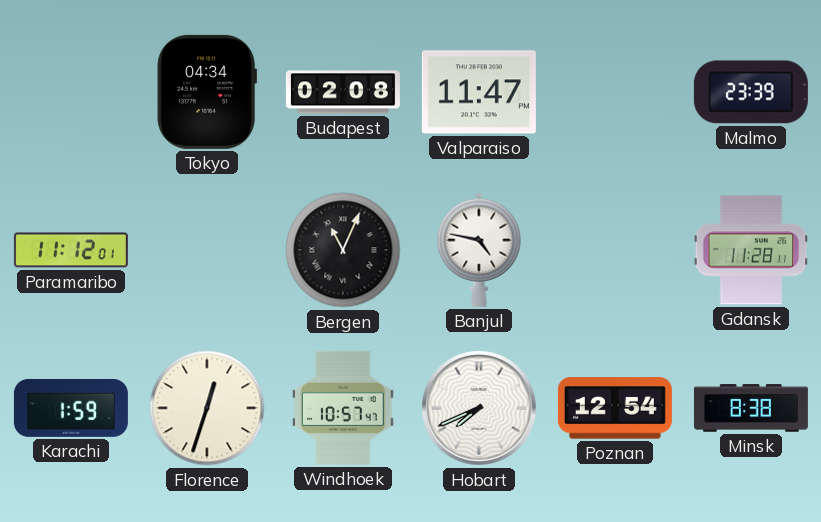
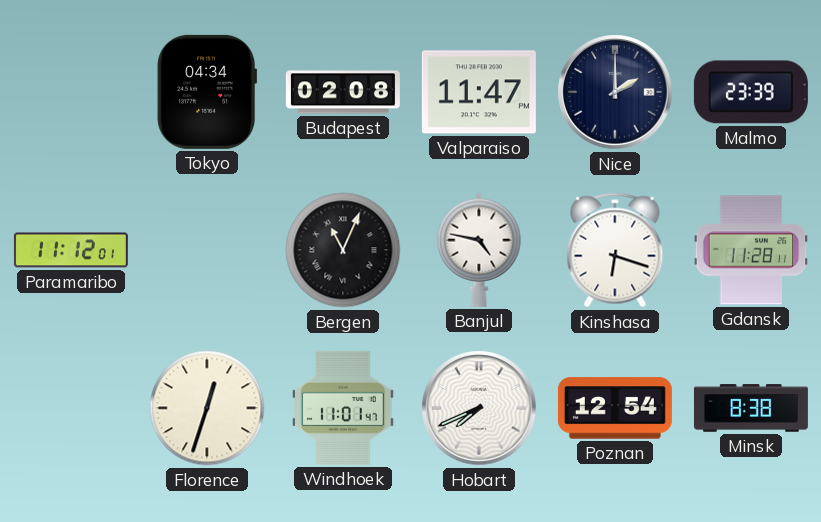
Nice: none -> 2:00
Kinshasa: none -> 6:18
Karachi: 1:59 -> none
Windhoek: 10:57 -> 11:01
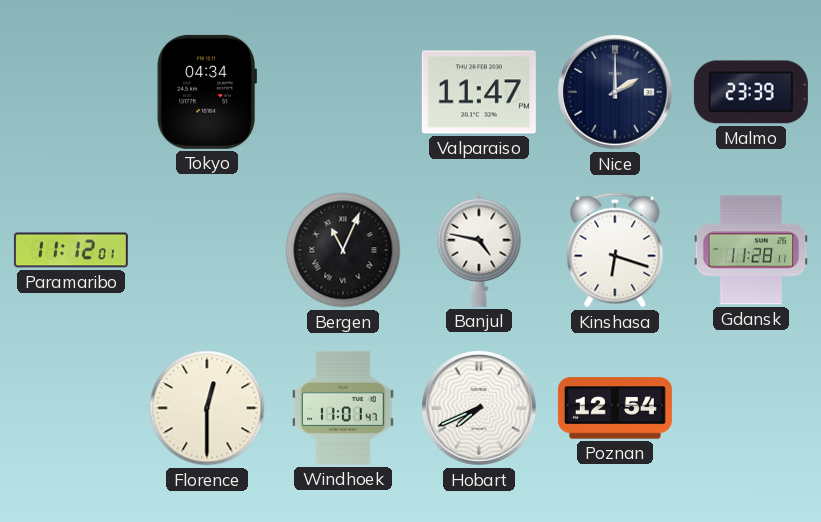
Budapest: 02:08 -> none
Florence: 12:33 -> 12:30
Minsk: 8:38 -> none
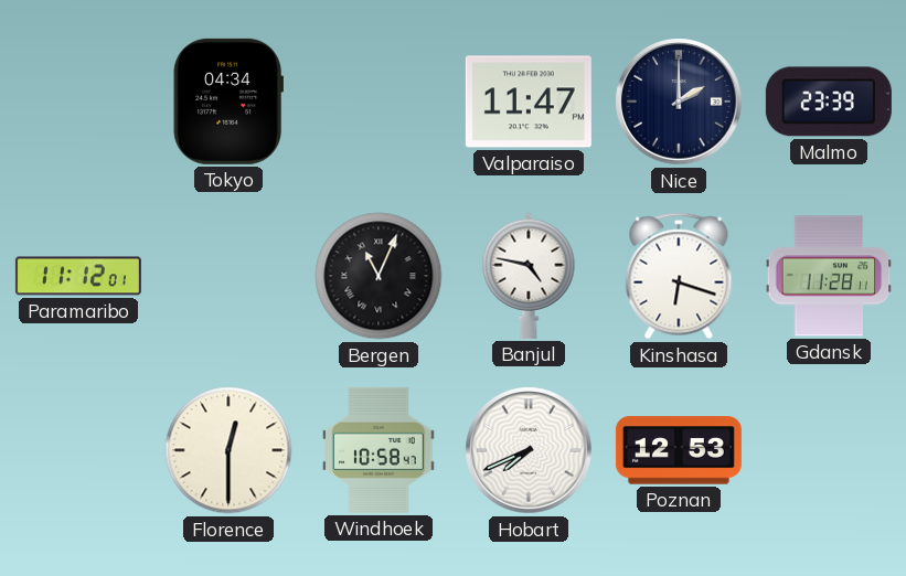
Windhoek: 11:01 -> 10:58
Poznan: 12:54 -> 12:53
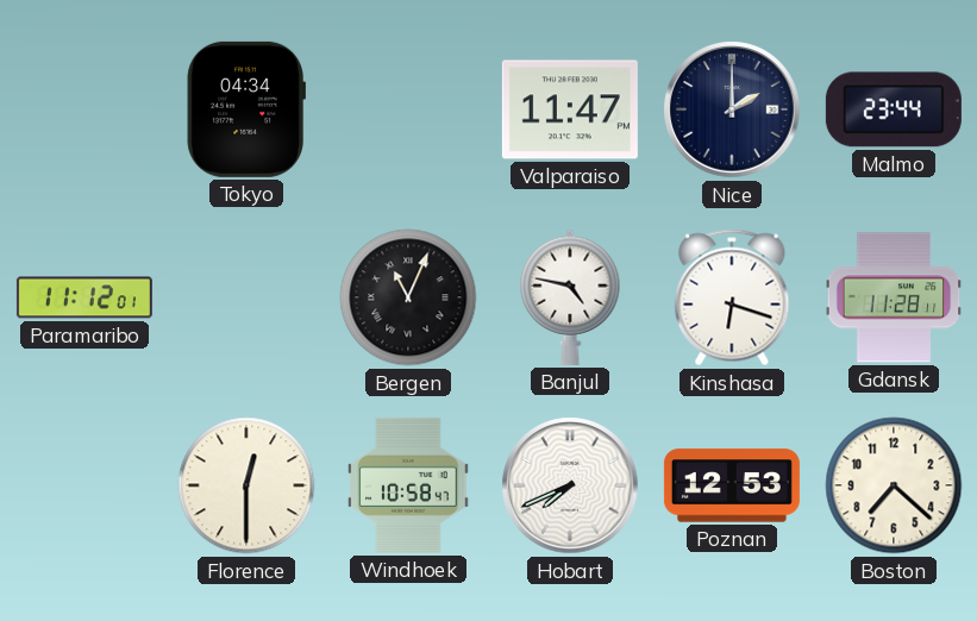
Malmo: 23:39 -> 23:44
Boston: none -> 7:22
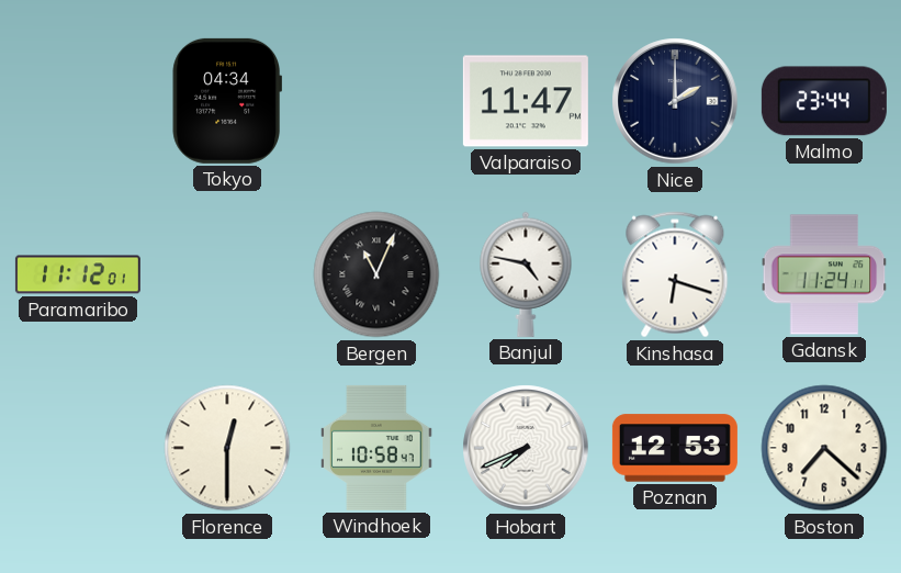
Gdansk: 11:28 -> 11:24
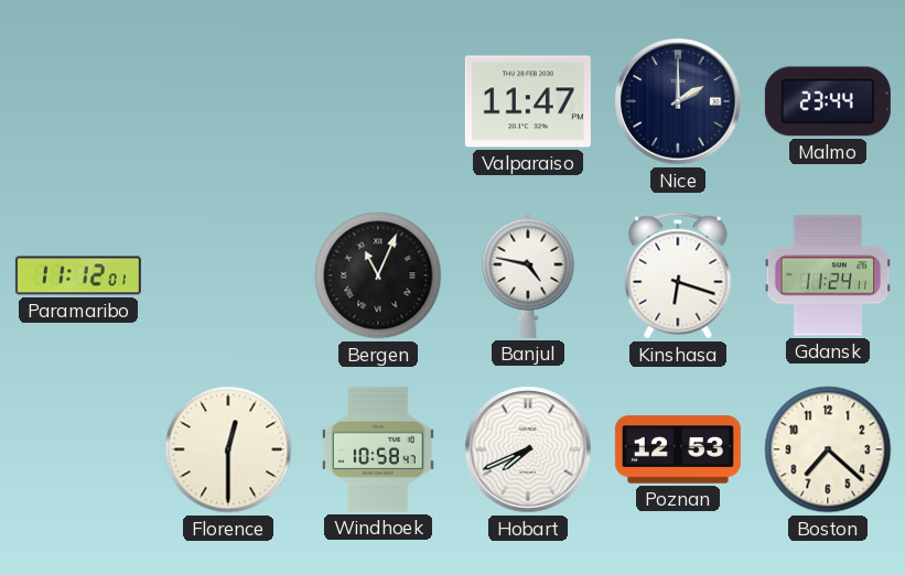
Tokyo: 04:34 -> none
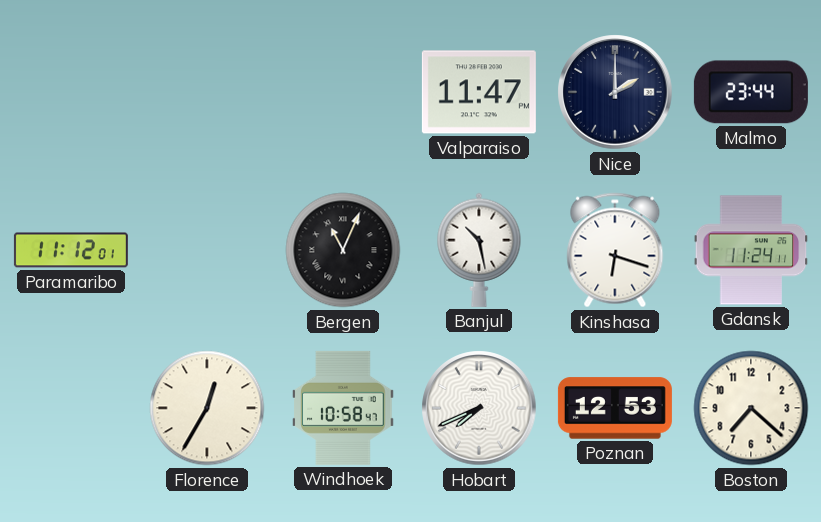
Banjul: 4:47 -> 10:28
Florence: 12:30 -> 12:35
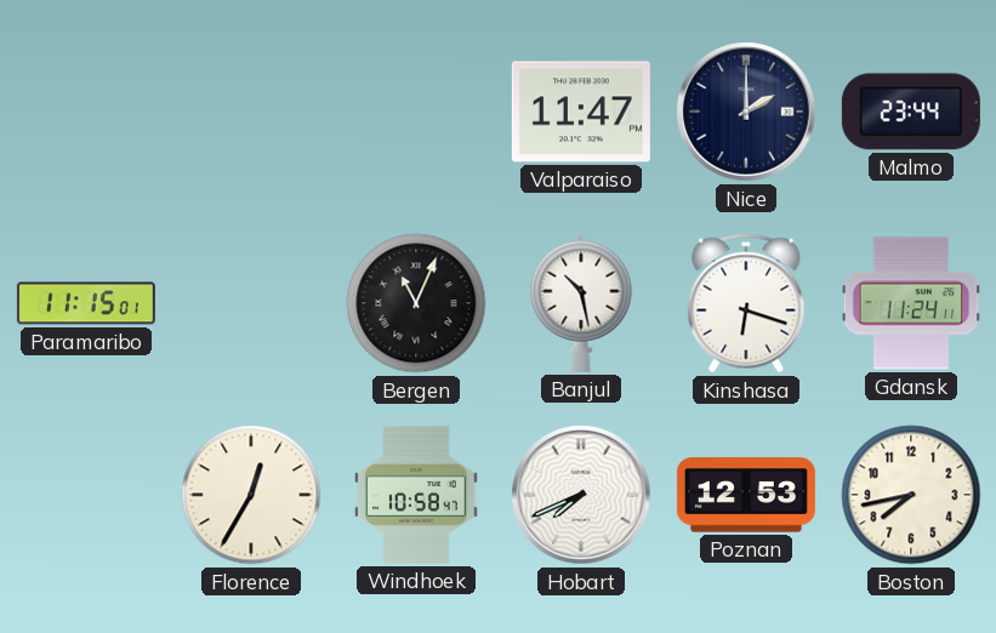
Paramaribo: 11:12 -> 11:15
Boston: 7:22 -> 7:43
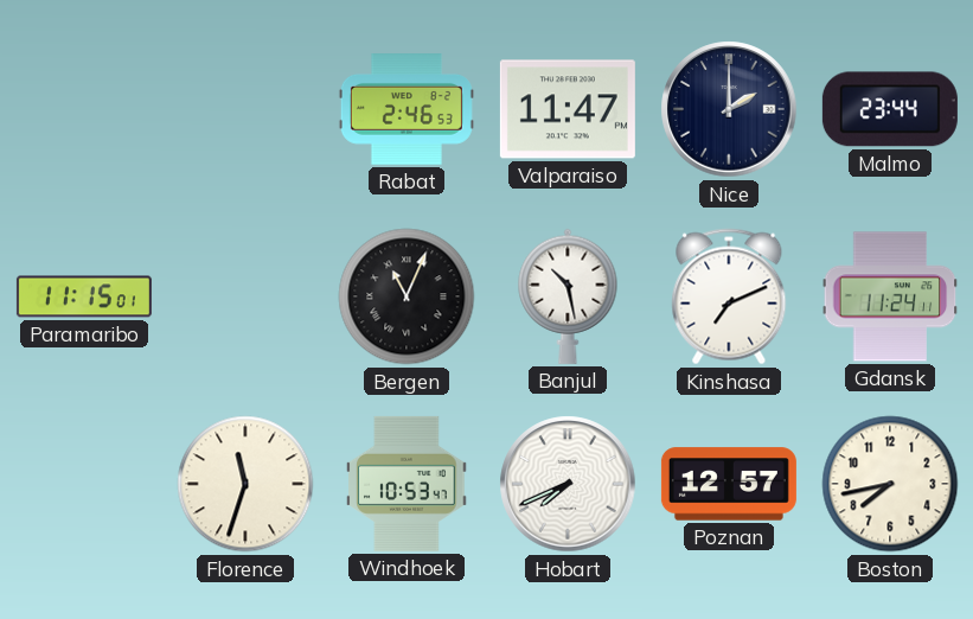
Rabat: none -> 2:46
Kinshasa: 6:18 -> 7:11
Florence: 12:35 -> 11:33
Windhoek: 10:58 -> 10:53
Poznan: 12:53 -> 12:57
